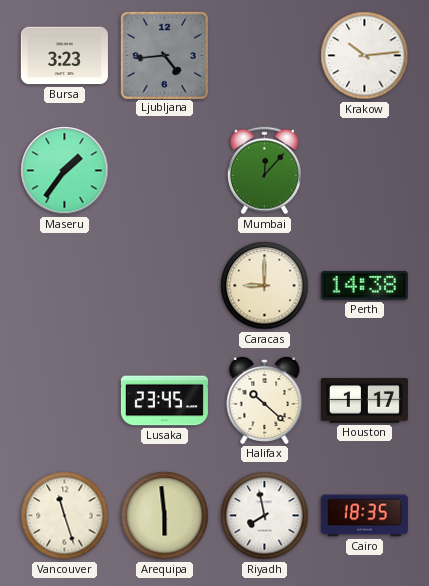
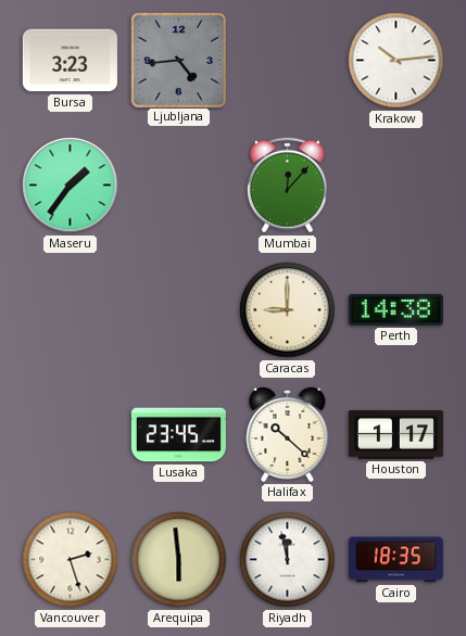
Vancouver: 11:27 -> 2:27
Riyadh: 7:58 -> 11:58
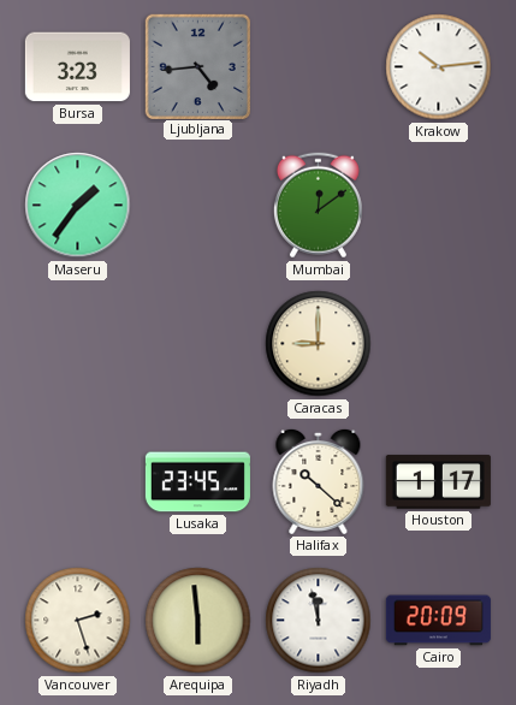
Mumbai: 12:07 -> 12:09
Perth: 14:38 -> none
Cairo: 18:35 -> 20:09
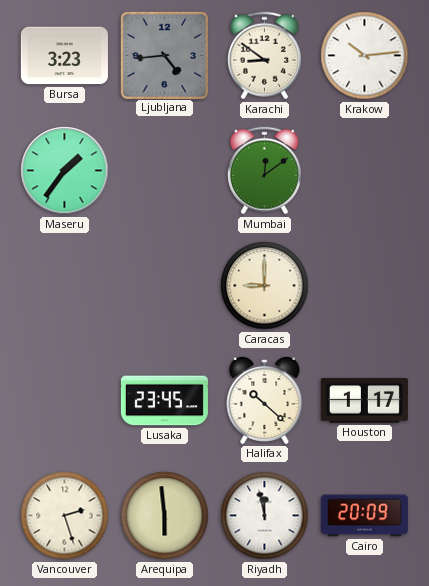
Karachi: none -> 8:51
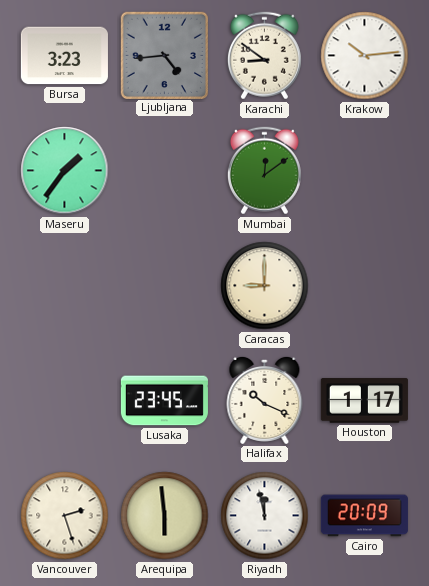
Halifax: 10:22 -> 10:19
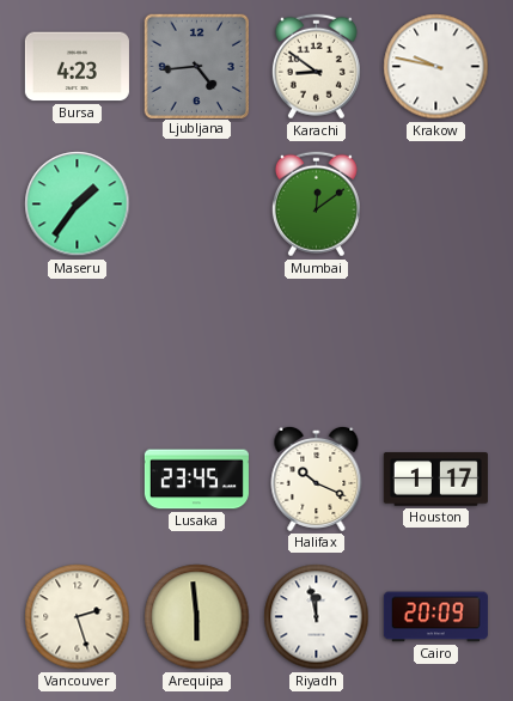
Bursa: 3:23 -> 4:23
Krakow: 10:14 -> 9:47
Caracas: 9:00 -> none
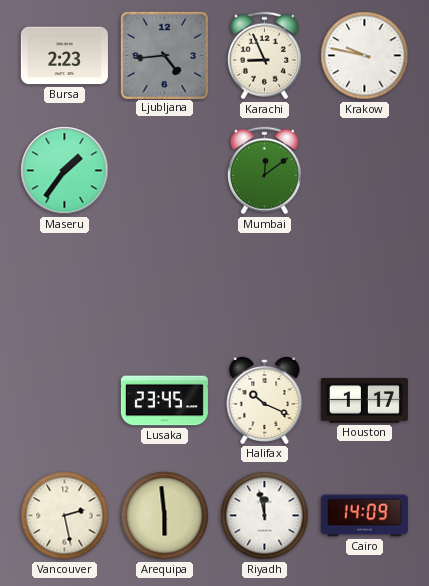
Bursa: 4:23 -> 2:23
Karachi: 8:51 -> 8:56
Vancouver: 2:27 -> 2:28
Cairo: 20:09 -> 14:09
